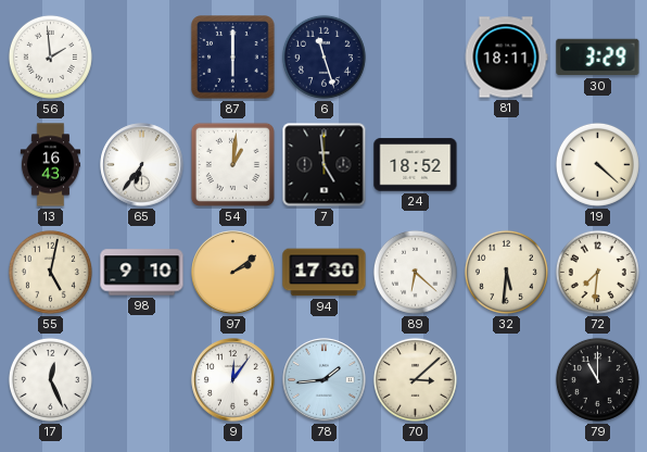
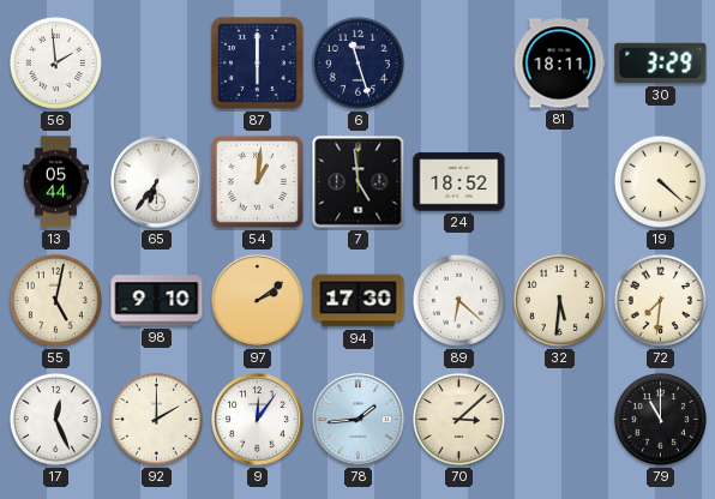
13: 16:43 -> 05:44
92: none -> 2:00
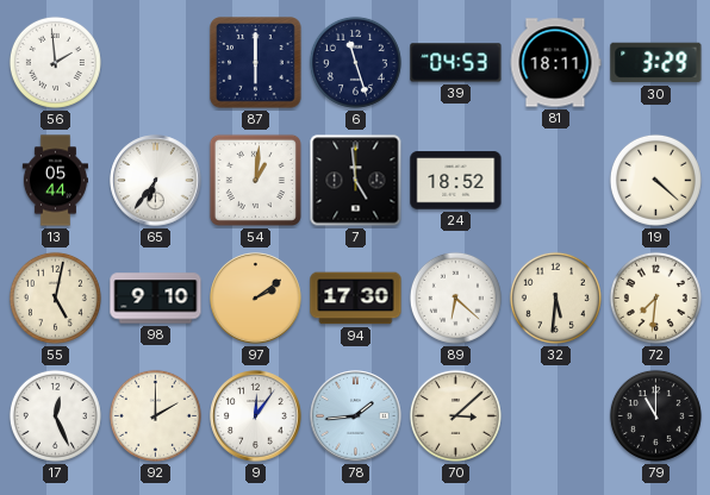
39: none -> 04:53
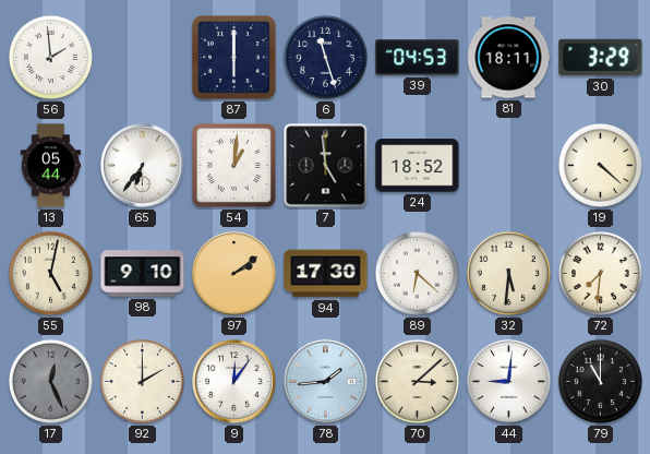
17 dial: white -> grey
44: none -> 9:01
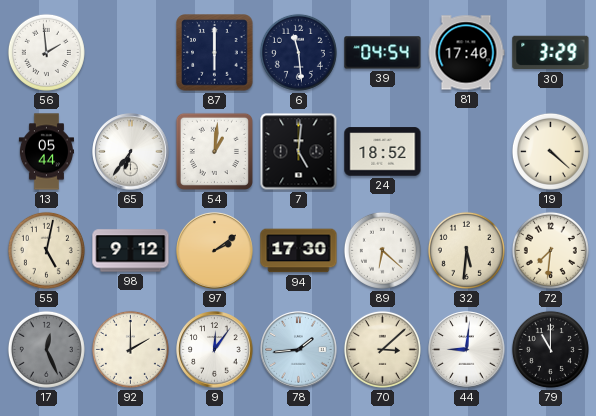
6: 11:27 -> 11:29
39: 04:53 -> 04:54
81: 18:11 -> 17:40
7: 4:59 -> 5:01
98: 9:10 -> 9:12
